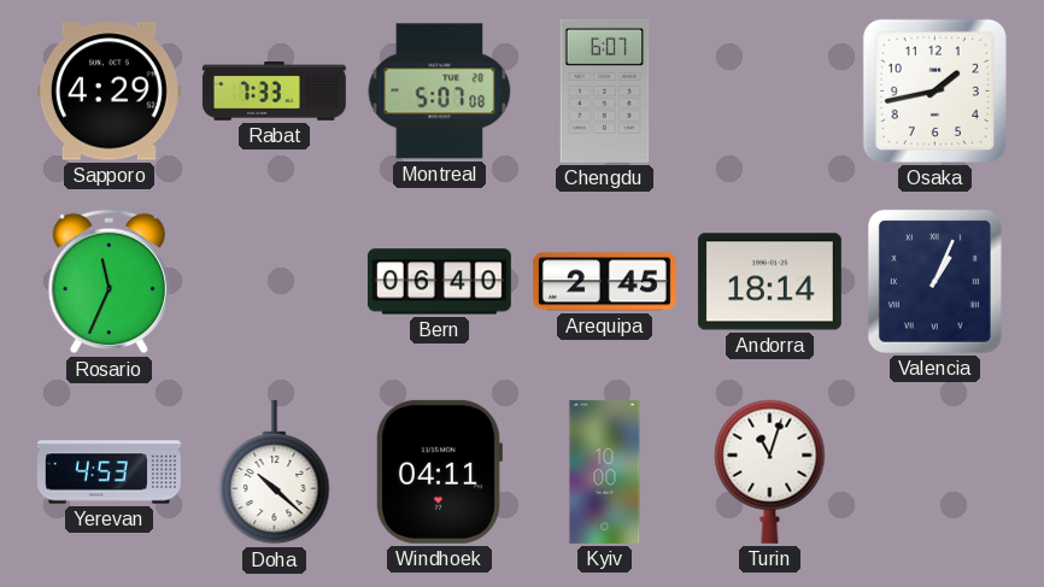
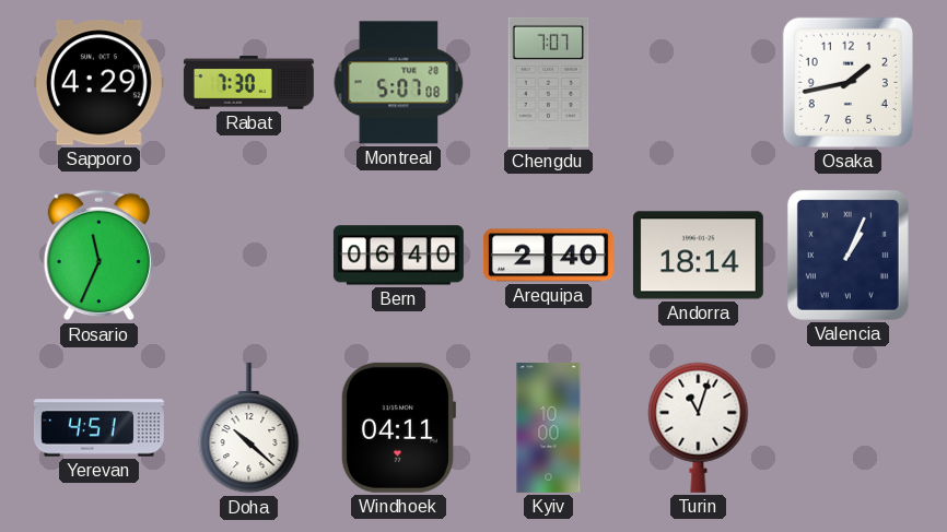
Rabat: 7:33 -> 7:30
Chengdu: 6:07 -> 7:07
Arequipa: 2:45 -> 2:40
Yerevan: 4:53 -> 4:51
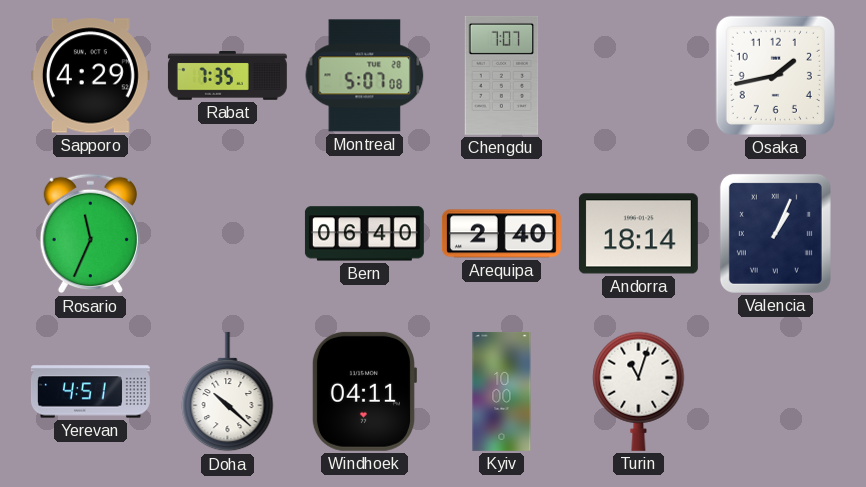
Rabat: 7:30 -> 7:35
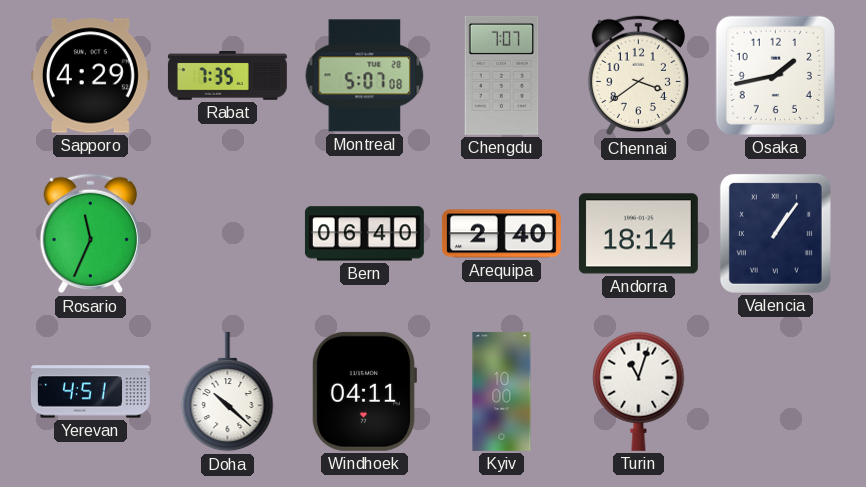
Chennai: none -> 3:39
Valencia: 1:04 -> 1:06
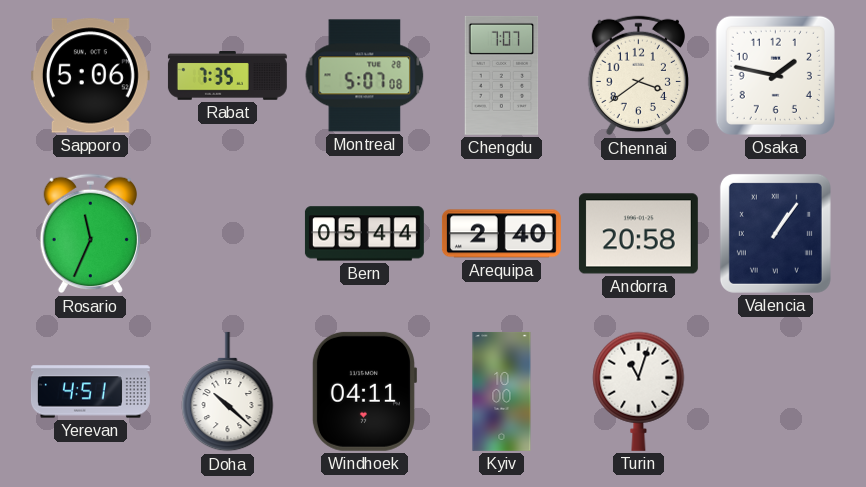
Sapporo: 4:29 -> 5:06
Osaka: 1:43 -> 1:47
Bern: 06:40 -> 05:44
Andorra: 18:14 -> 20:58
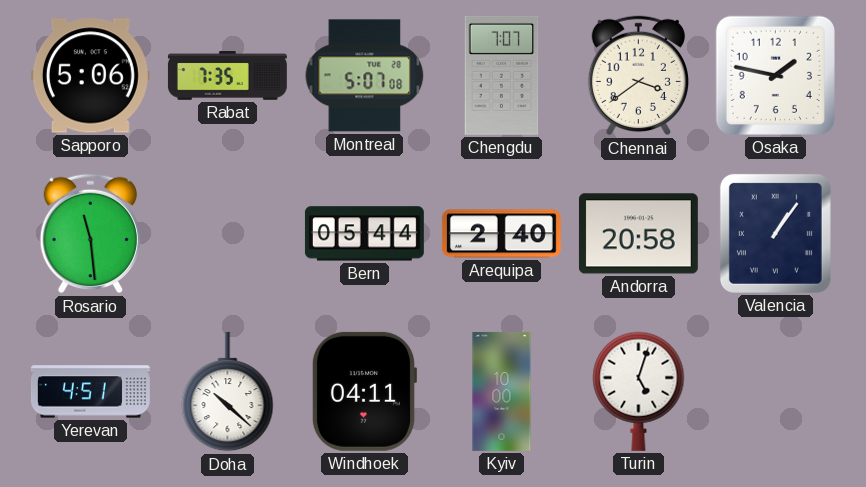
Rosario: 11:34 -> 11:29
Turin: 11:03 -> 5:03
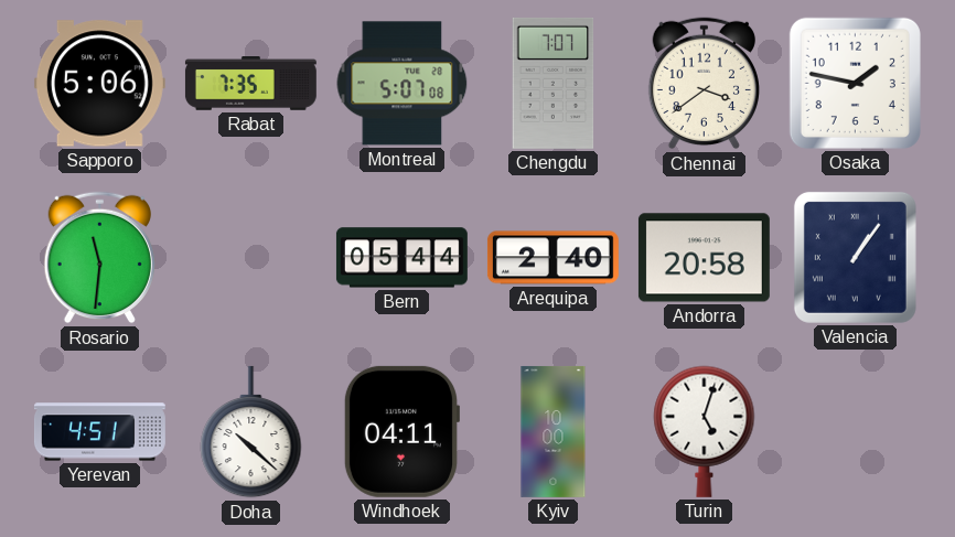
Rosario: 11:29 -> 11:31
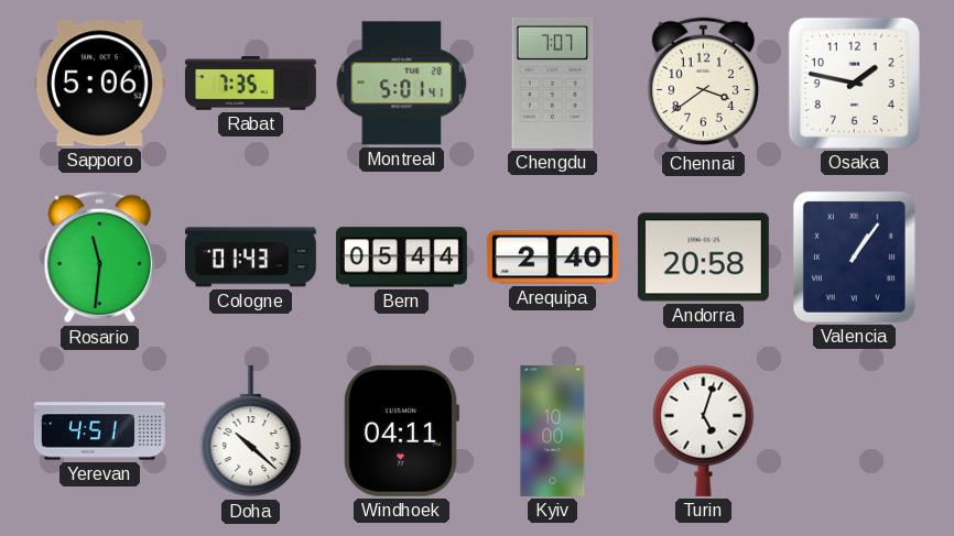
Montreal: 5:07 -> 5:01
Cologne: none -> 01:43
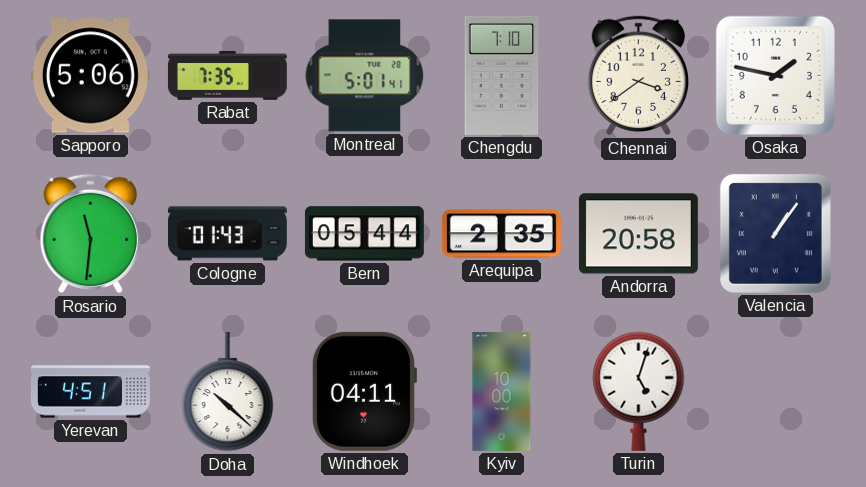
Chengdu: 7:07 -> 7:10
Arequipa: 2:40 -> 2:35
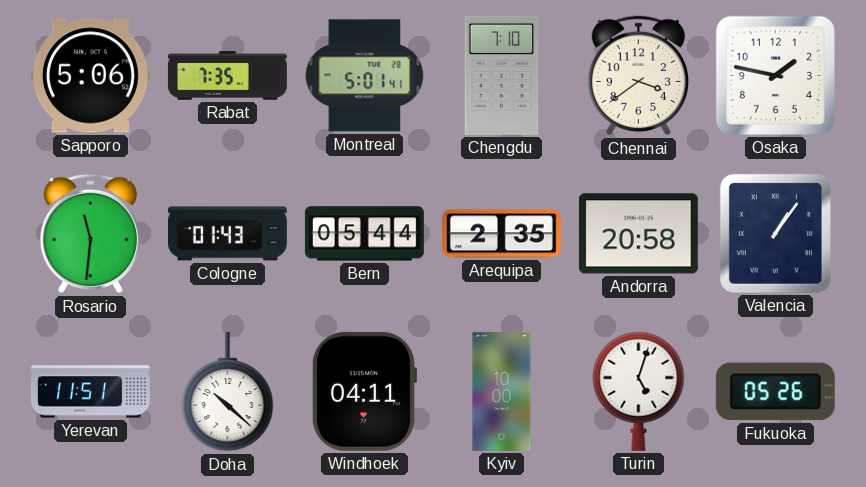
Yerevan: 4:51 -> 11:51
Fukuoka: none -> 05:26
